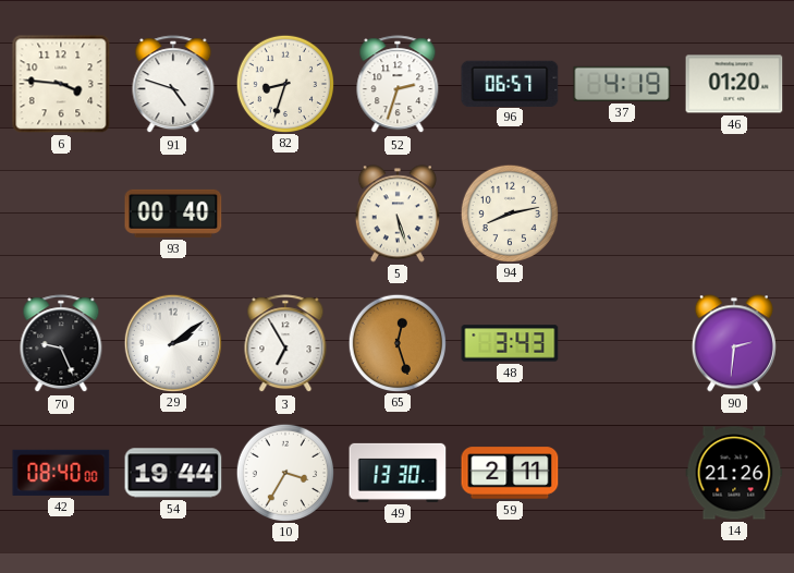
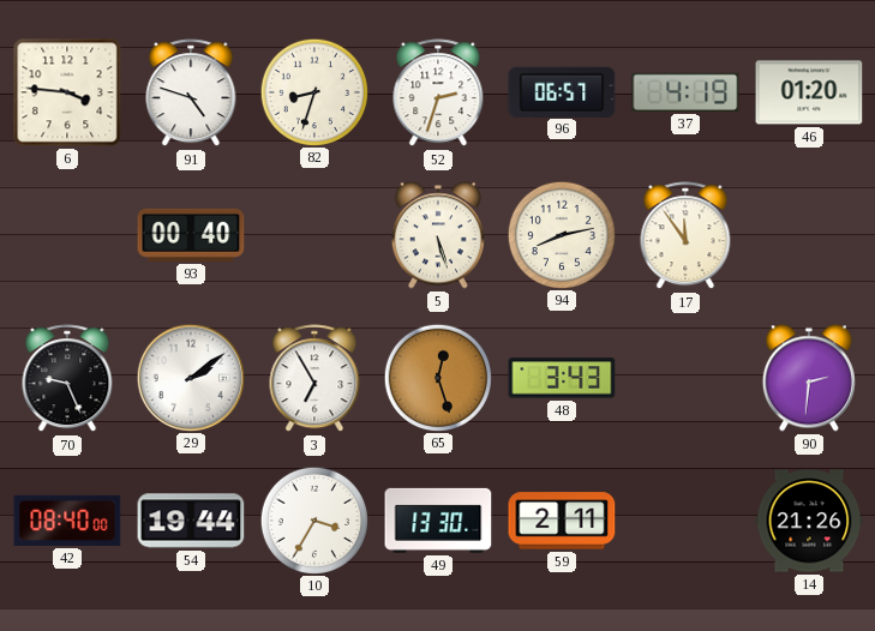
17: none -> 11:54
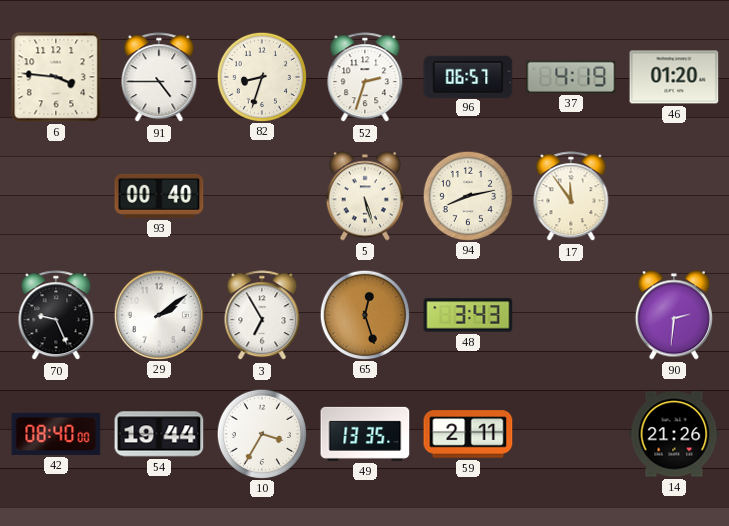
91: 4:48 -> 4:45
49: 13:30 -> 13:35
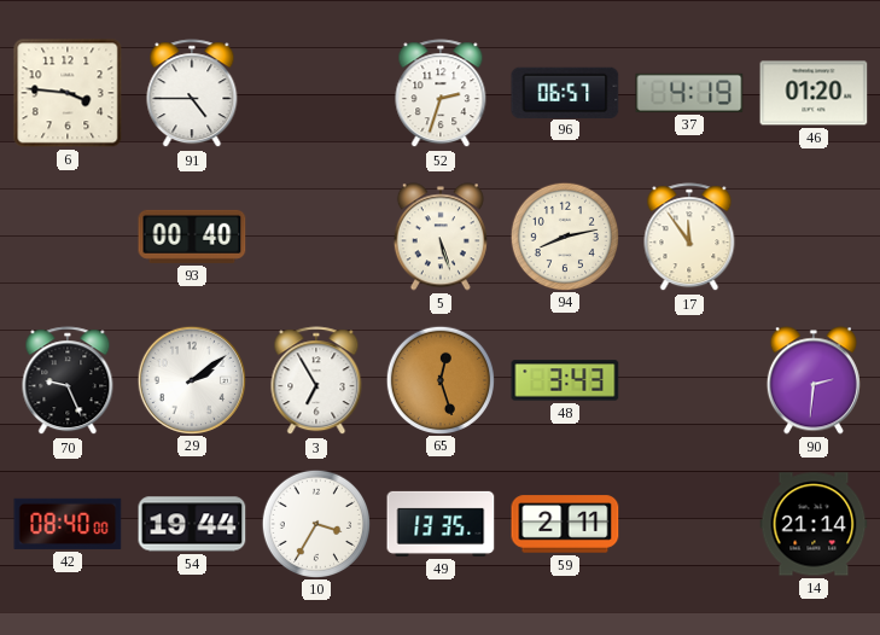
82: 8:33 -> none
14: 21:26 -> 21:14
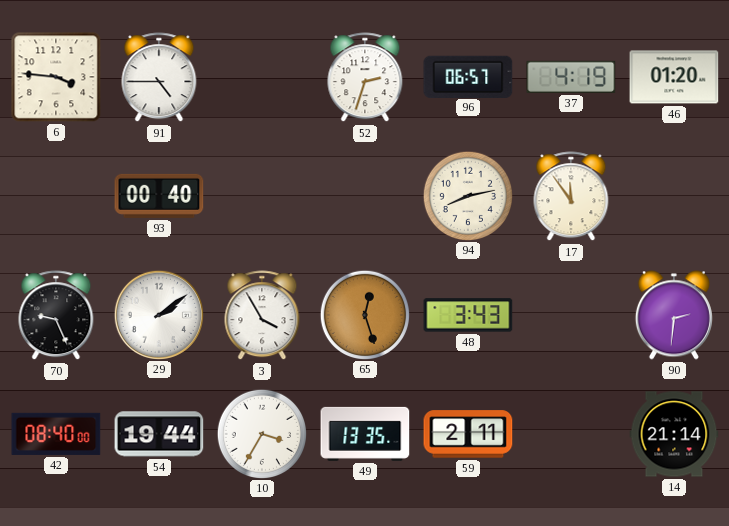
5: 5:27 -> none
3: 6:55 -> 3:55
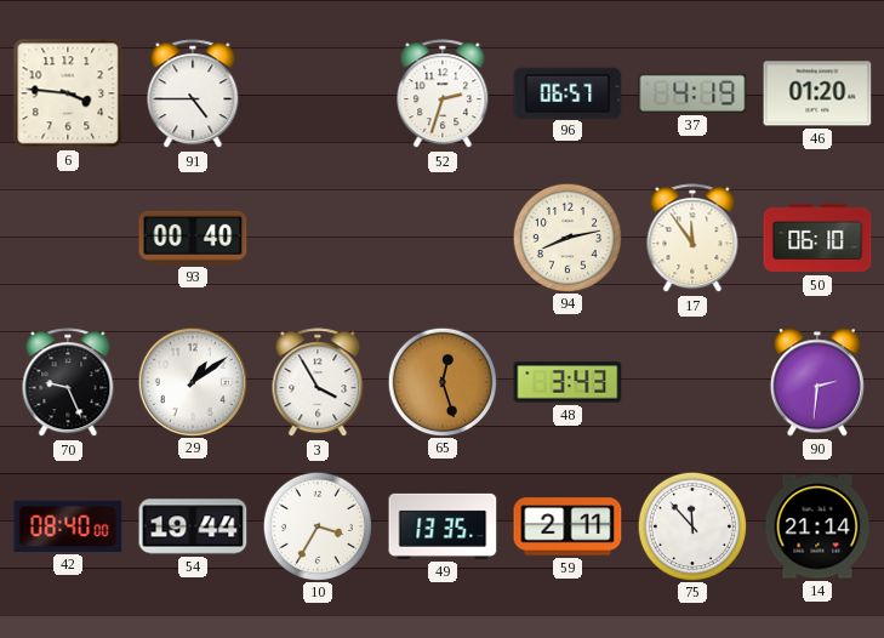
50: none -> 06:10
29: 2:09 -> 1:09
75: none -> 11:53
